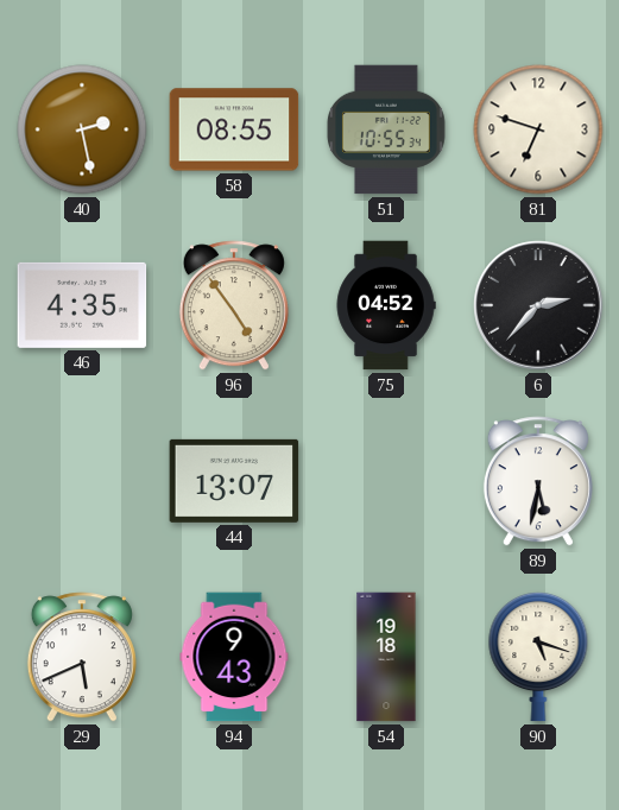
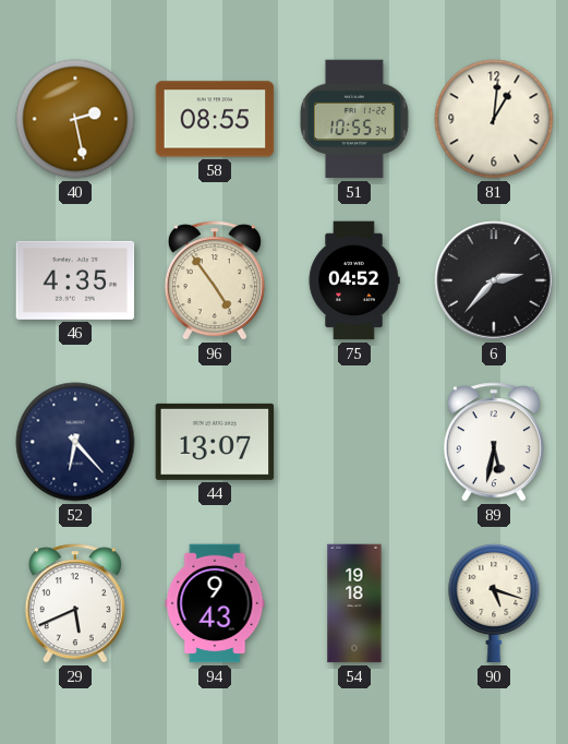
81: 6:48 -> 1:01
52: none -> 6:23
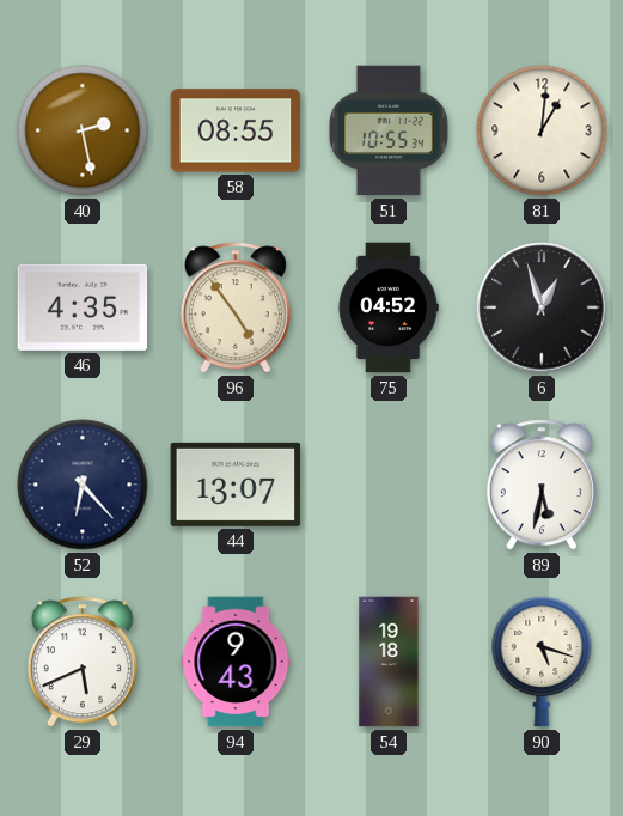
6: 2:37 -> 12:57
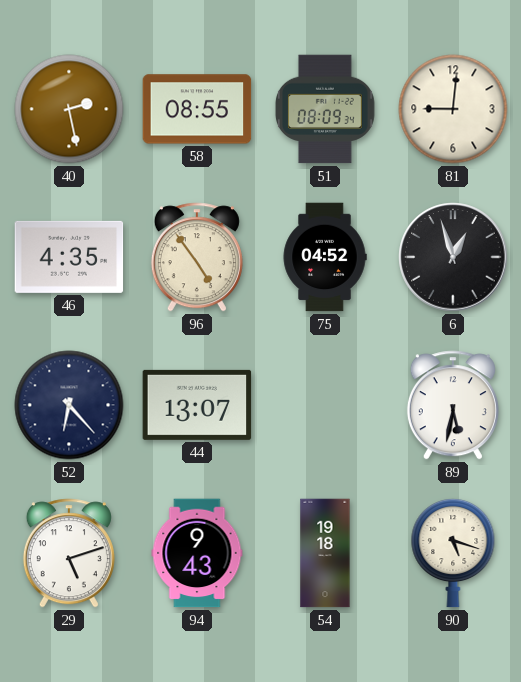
51: 10:55 -> 08:09
81: 1:01 -> 9:01
29: 5:41 -> 5:12
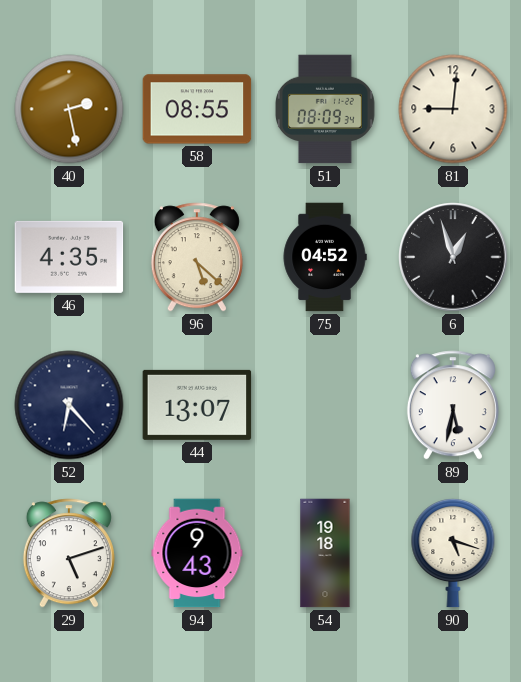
96: 4:54 -> 5:22
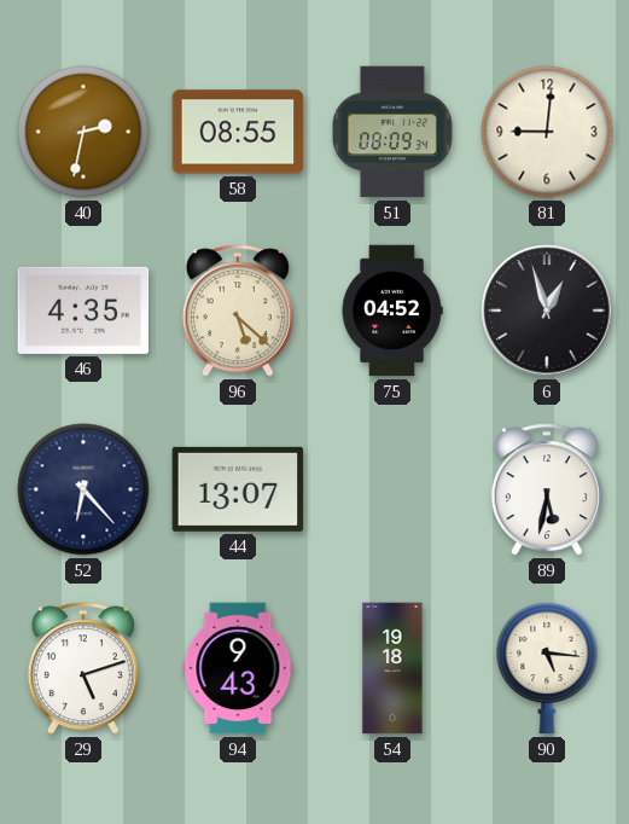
40: 2:28 -> 2:32
90: 5:18 -> 5:16
